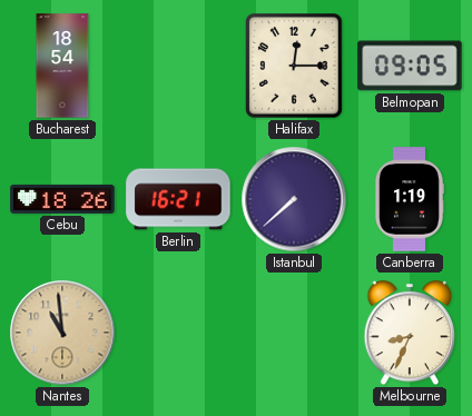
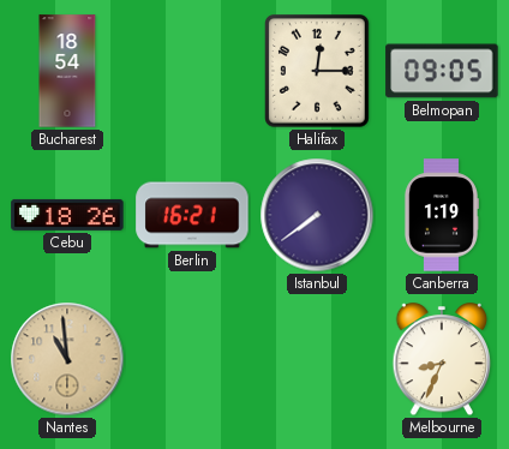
Istanbul: 7:38 -> 7:39
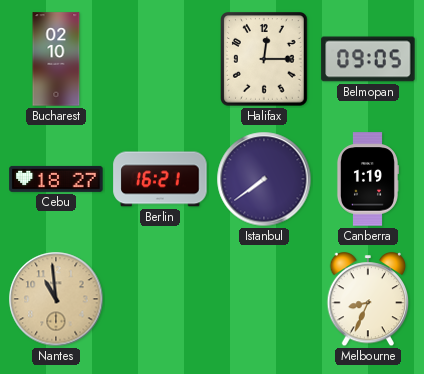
Bucharest: 18:54 -> 02:10
Cebu: 18:26 -> 18:27
